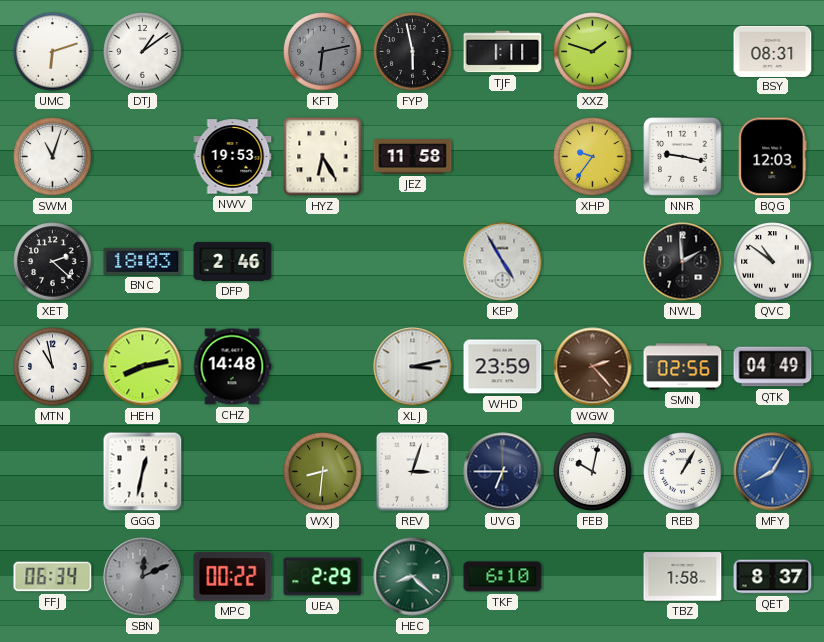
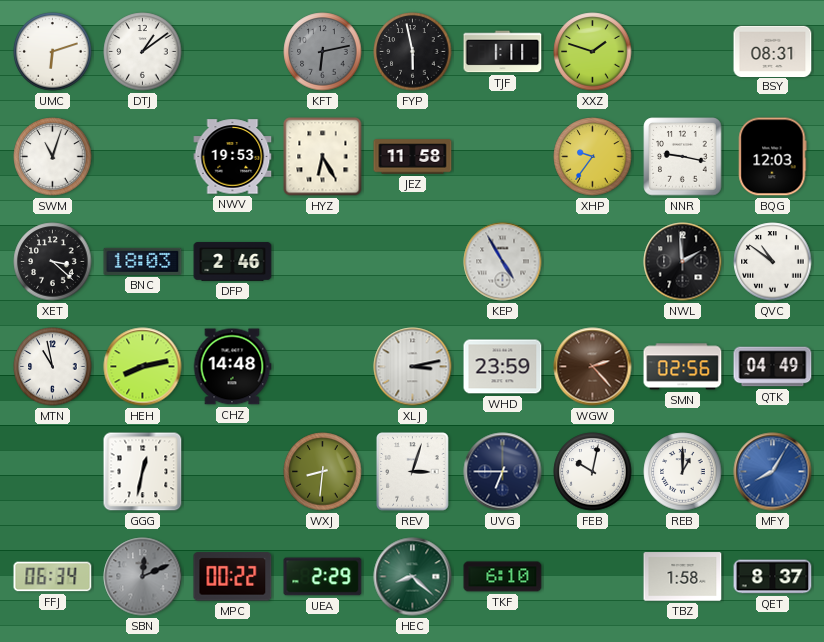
XET: 2:22 -> 3:22
REB: 1:05 -> 1:00
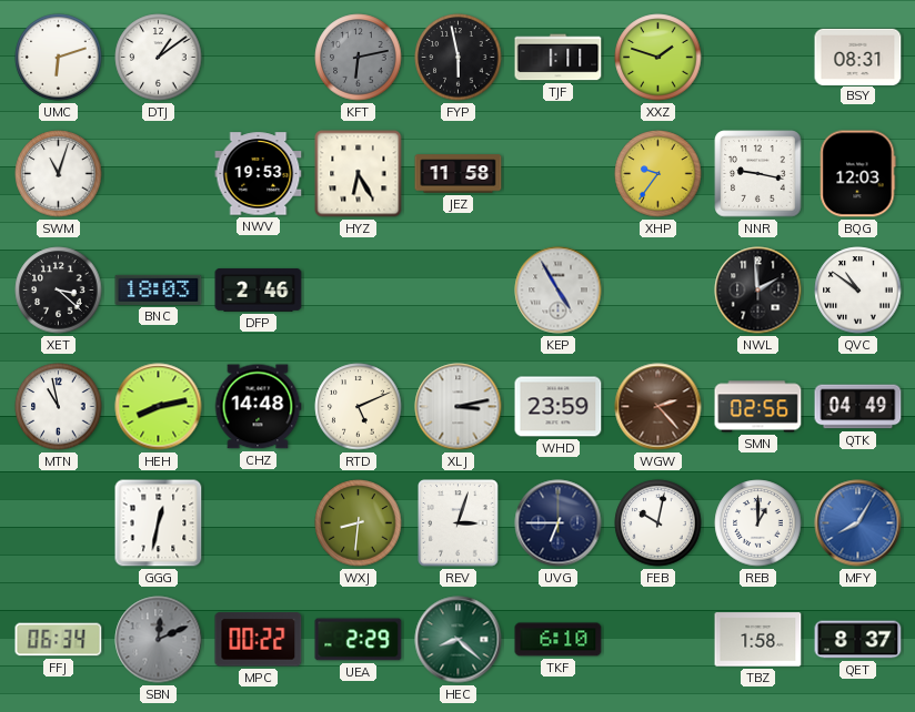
RTD: none -> 5:11
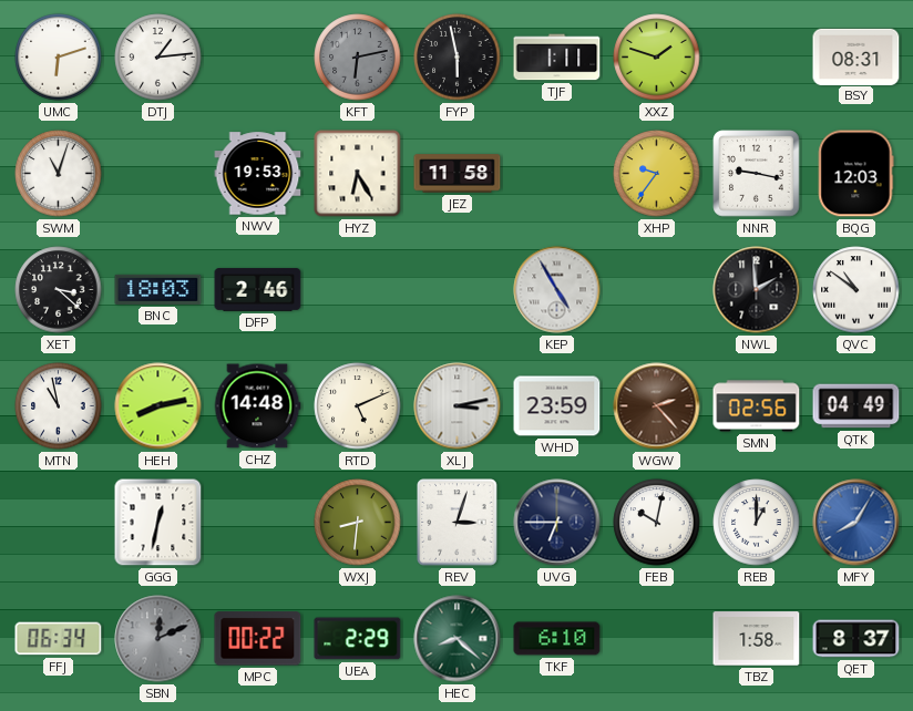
DTJ: 1:09 -> 1:14
